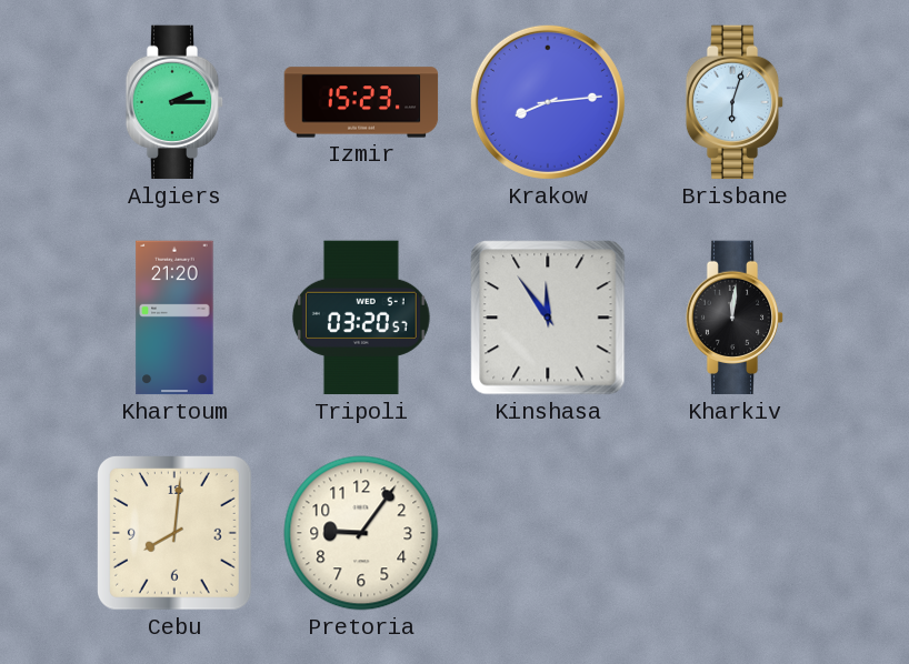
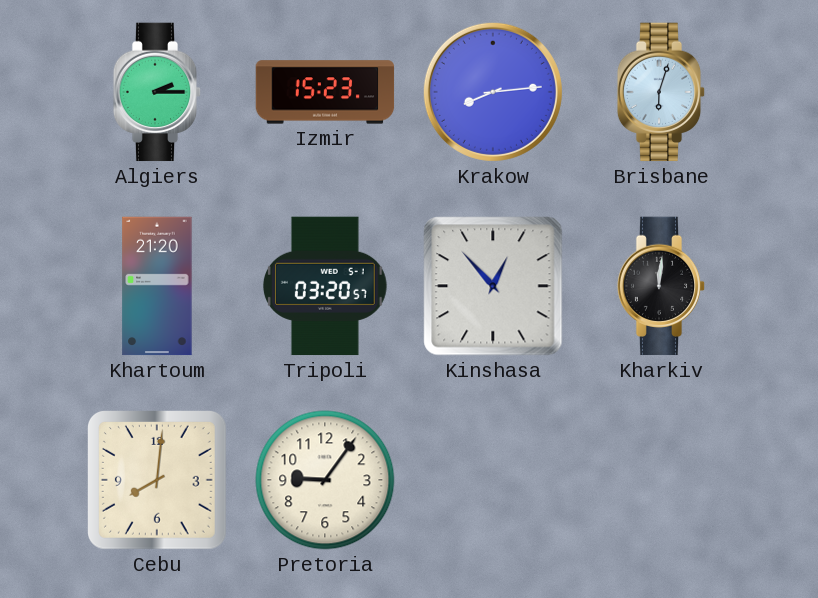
Kinshasa: 11:54 -> 12:53
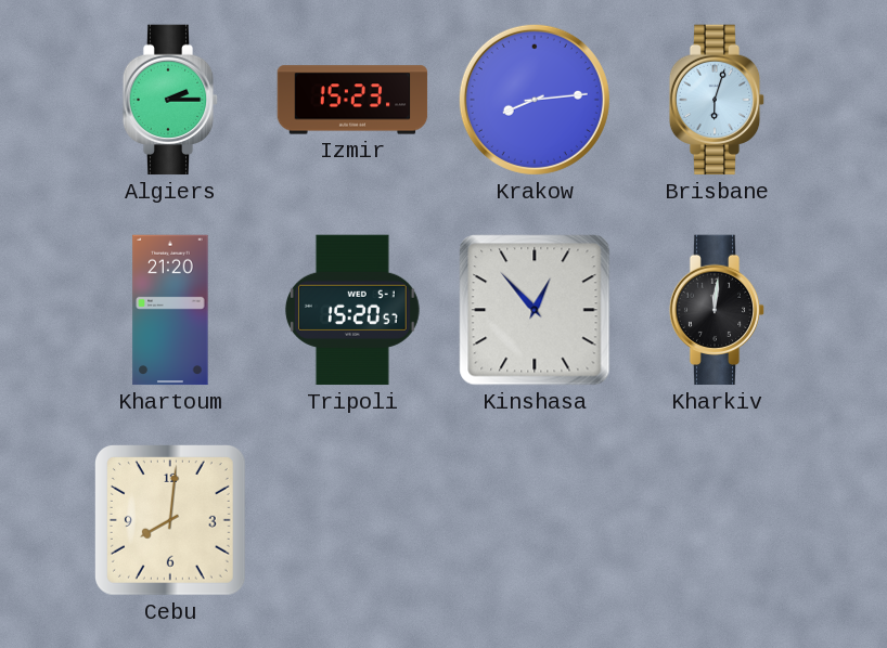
Tripoli: 03:20 -> 15:20
Pretoria: 9:06 -> none
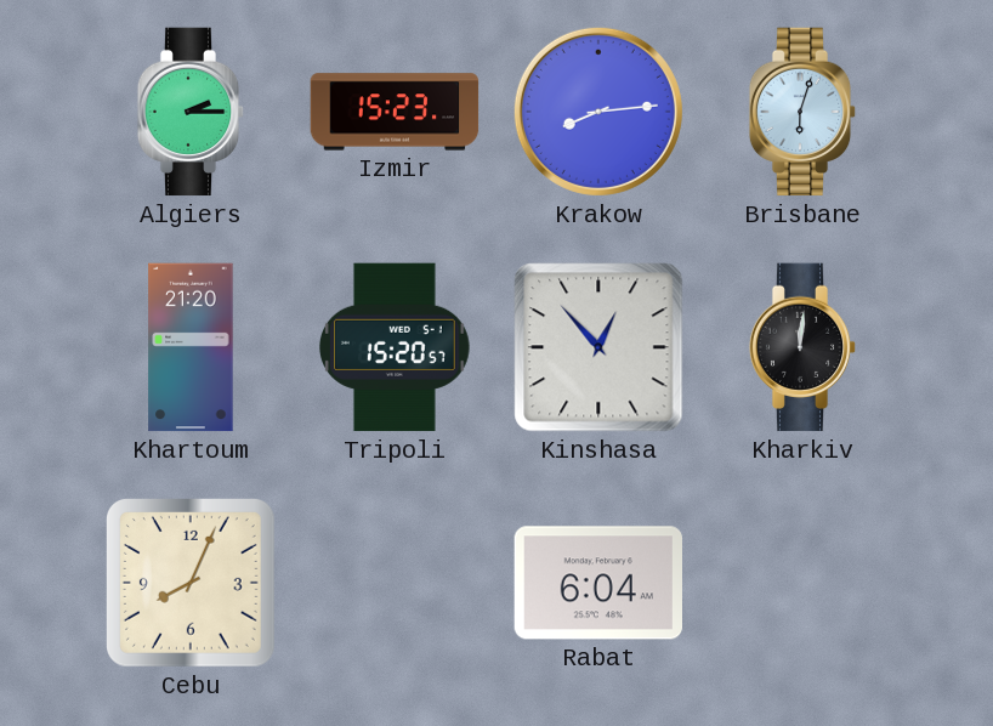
Cebu: 8:01 -> 8:04
Rabat: none -> 6:04
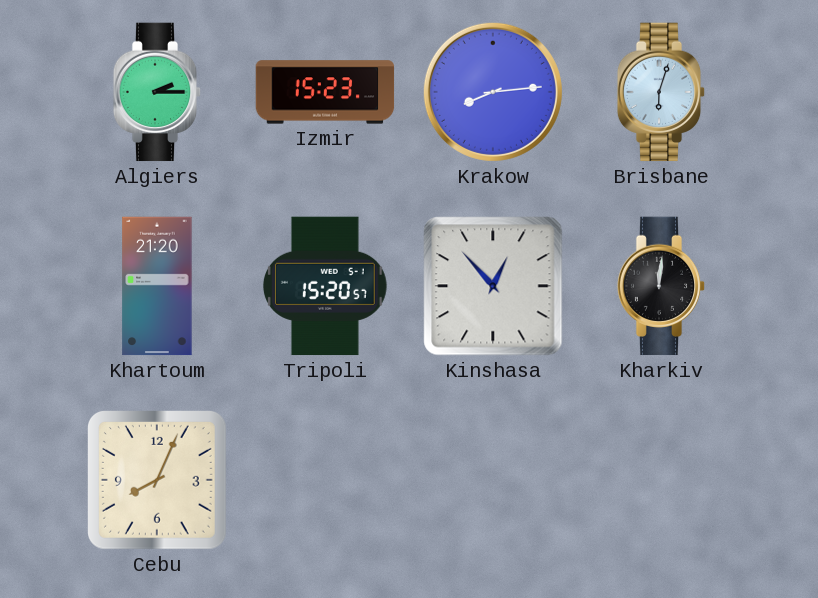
Rabat: 6:04 -> none
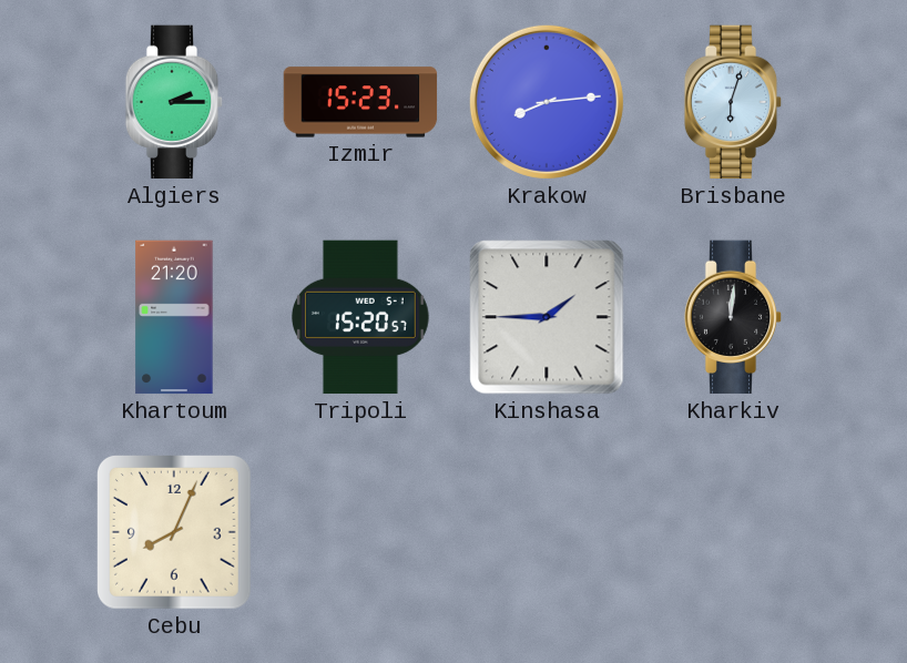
Kinshasa: 12:53 -> 1:45
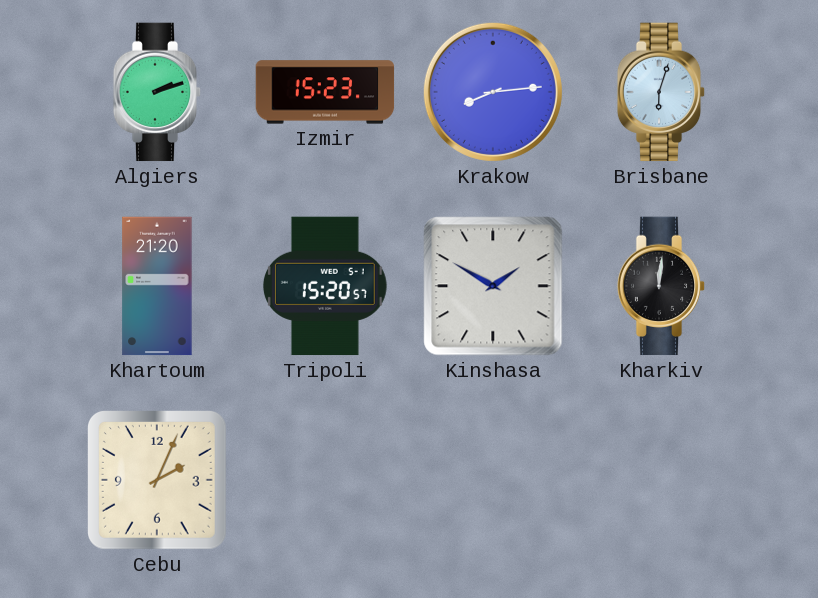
Algiers: 2:15 -> 2:12
Kinshasa: 1:45 -> 1:50
Cebu: 8:04 -> 2:04
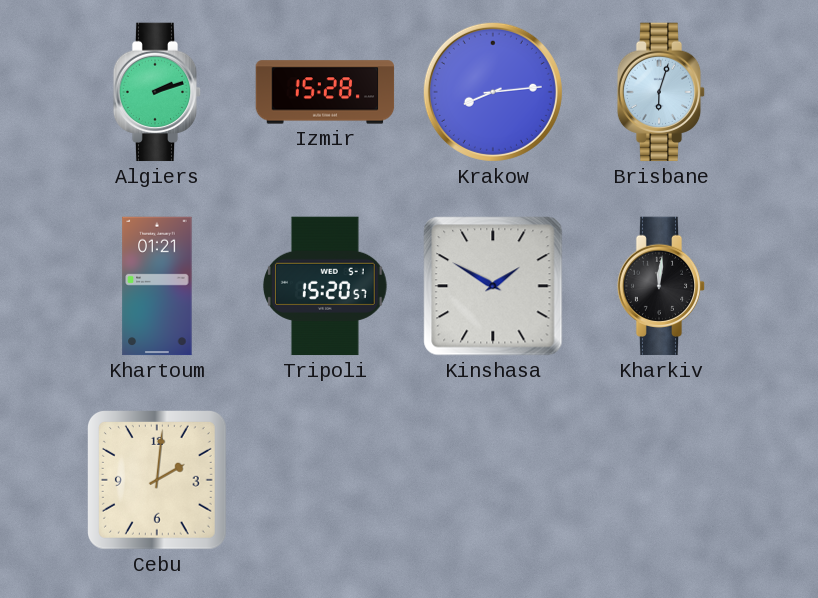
Izmir: 15:23 -> 15:28
Khartoum: 21:20 -> 01:21
Cebu: 2:04 -> 2:01
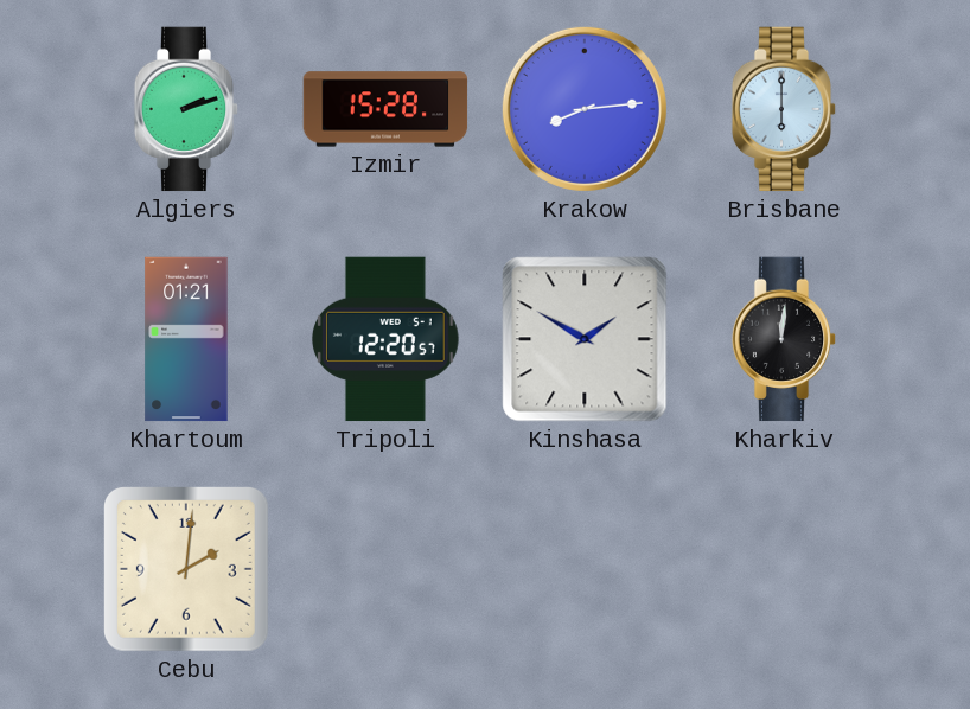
Brisbane: 6:03 -> 6:00
Tripoli: 15:20 -> 12:20
